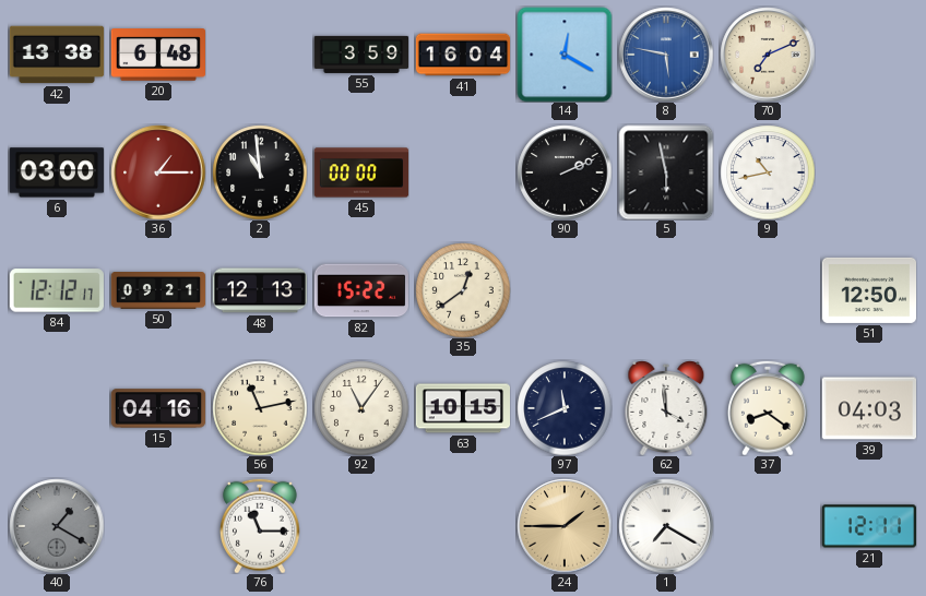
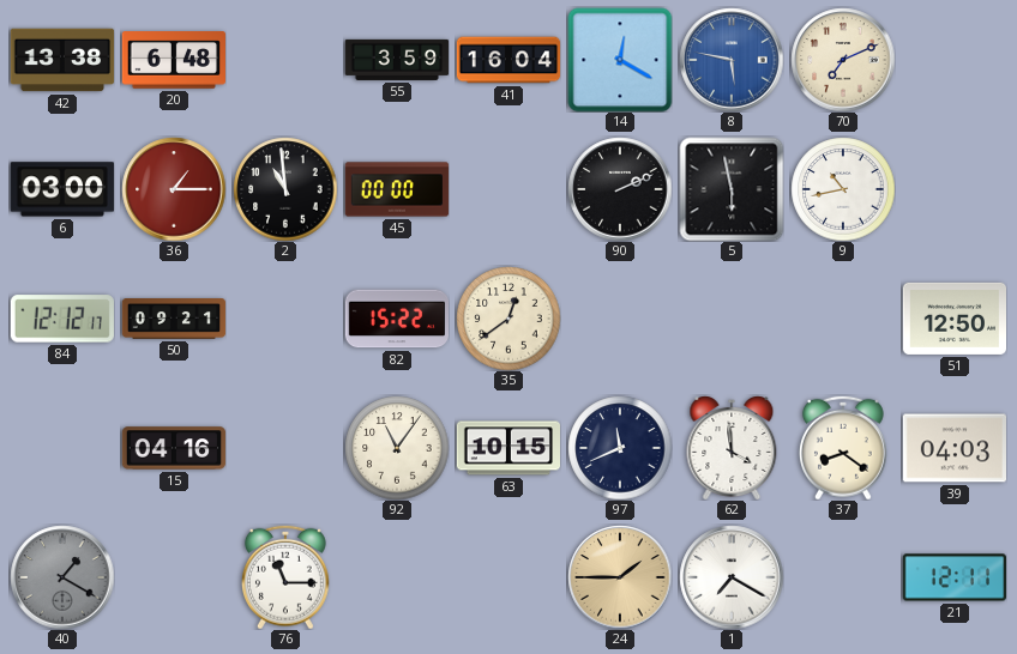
48: 12:13 -> none
56: 11:13 -> none
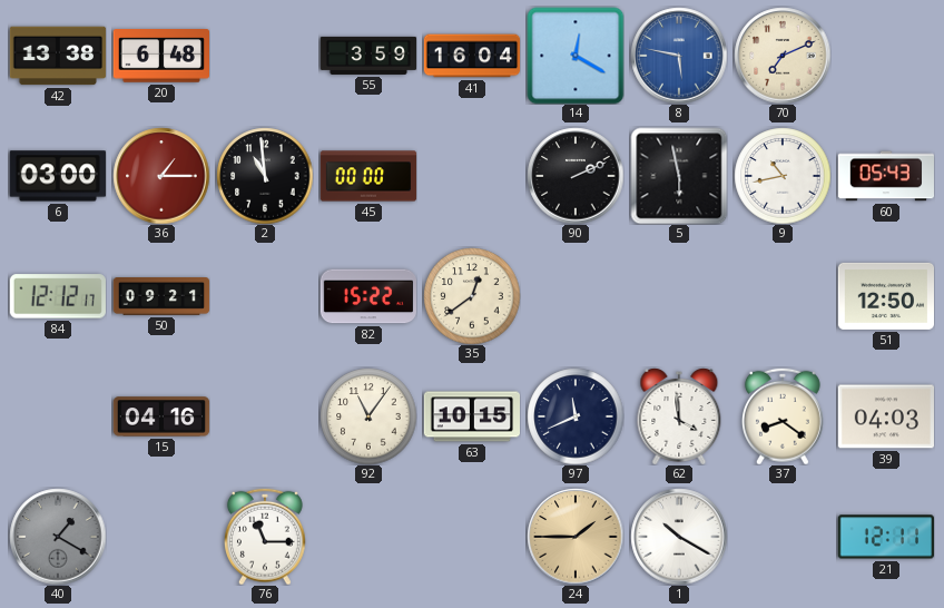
60: none -> 05:43
1: 7:20 -> 10:20
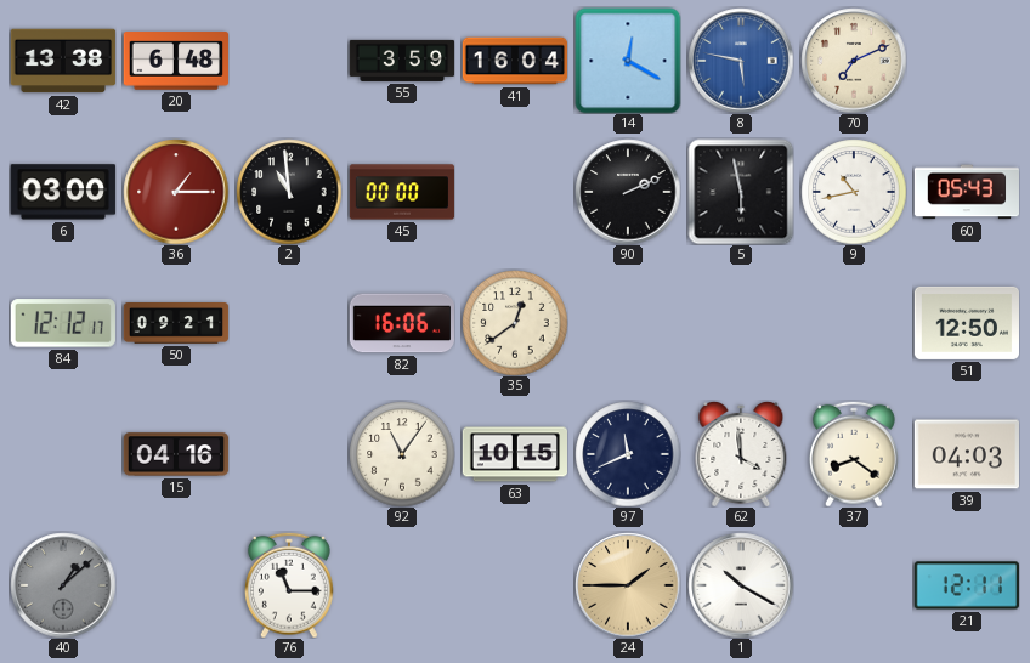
82: 15:22 -> 16:06
40: 1:20 -> 1:08
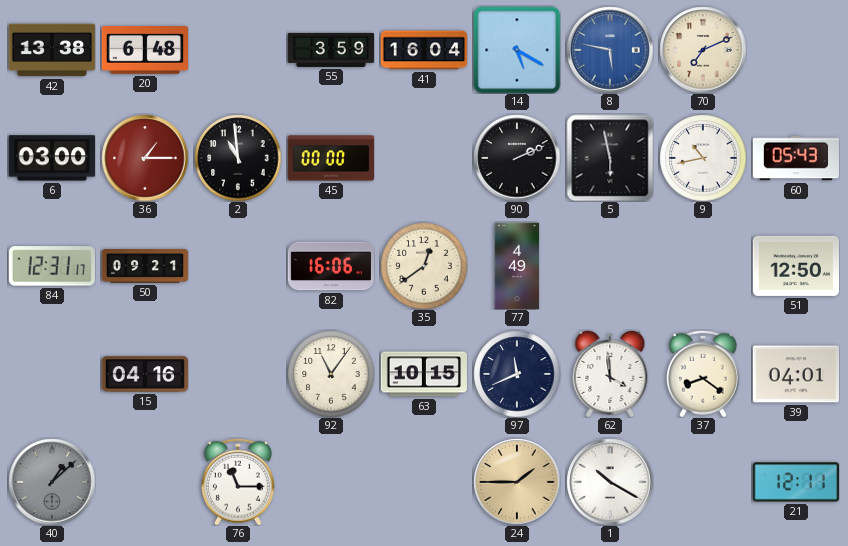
14: 12:20 -> 5:20
84: 12:12 -> 12:31
77: none -> 4:49
39: 04:03 -> 04:01
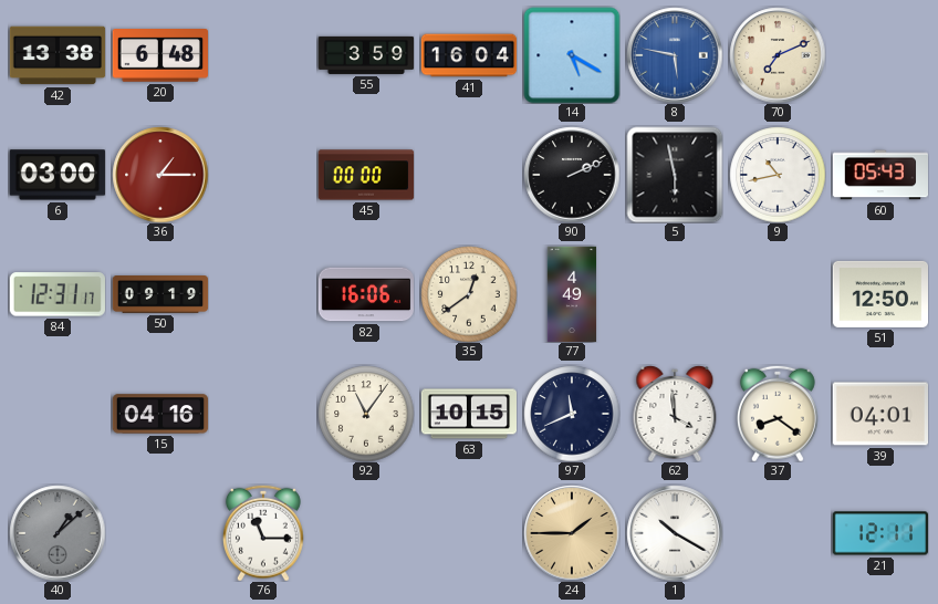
2: 10:59 -> none
50: 09:21 -> 09:19
